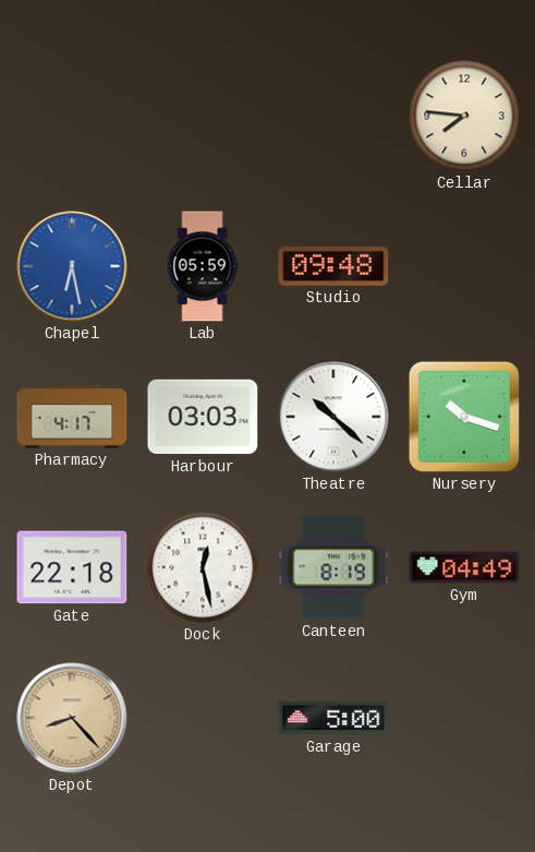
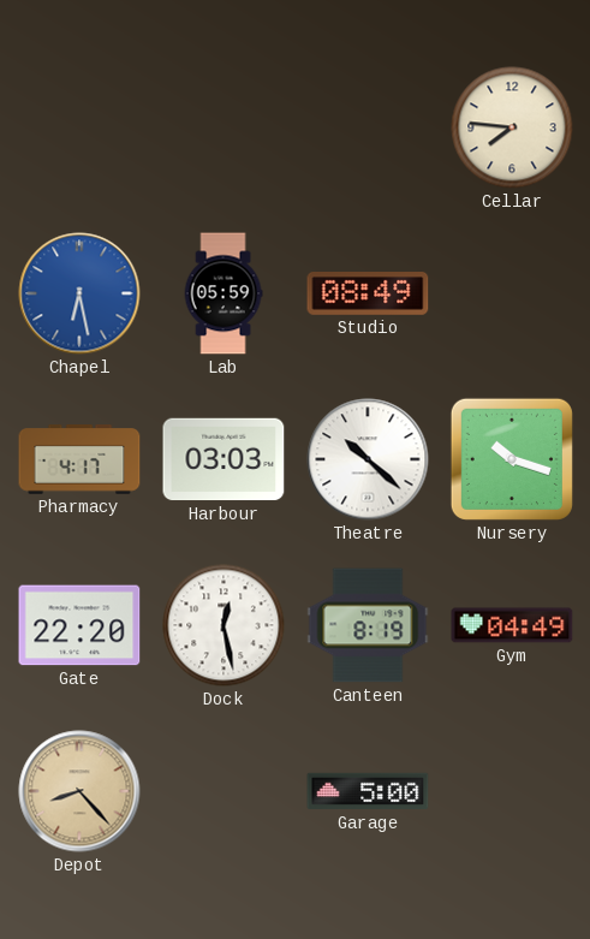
Studio: 09:48 -> 08:49
Gate: 22:18 -> 22:20
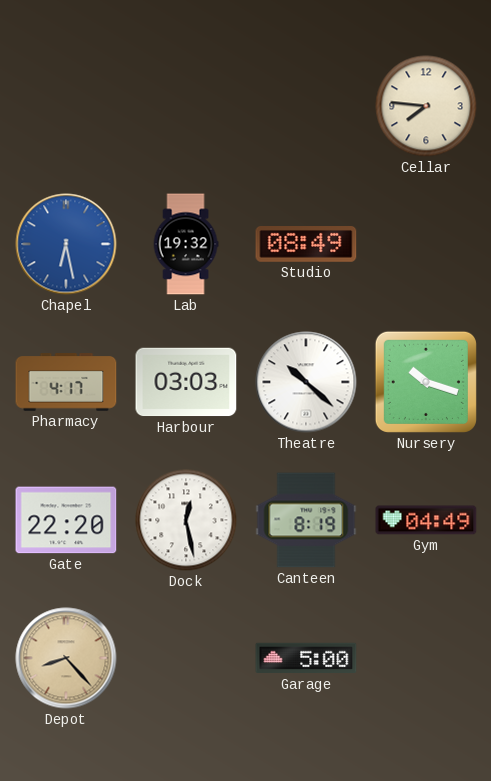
Lab: 05:59 -> 19:32
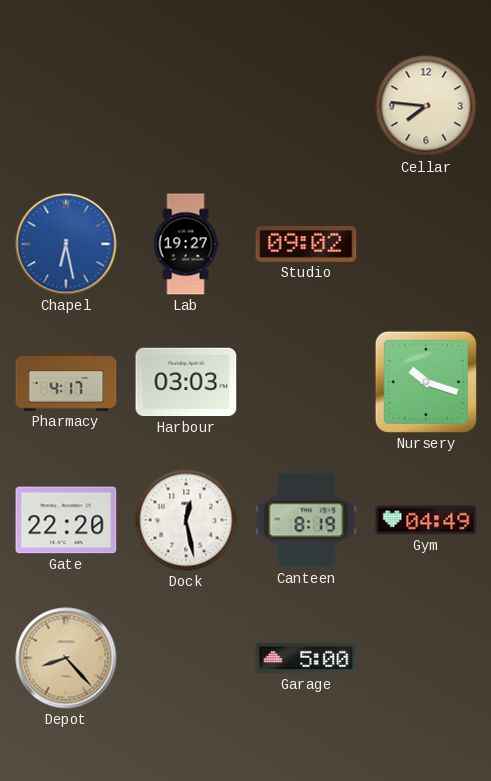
Lab: 19:32 -> 19:27
Studio: 08:49 -> 09:02
Theatre: 10:22 -> none
